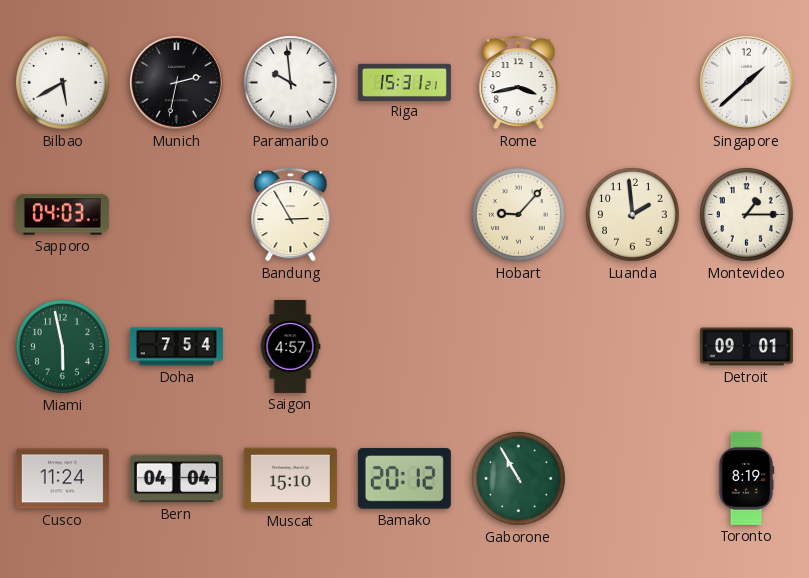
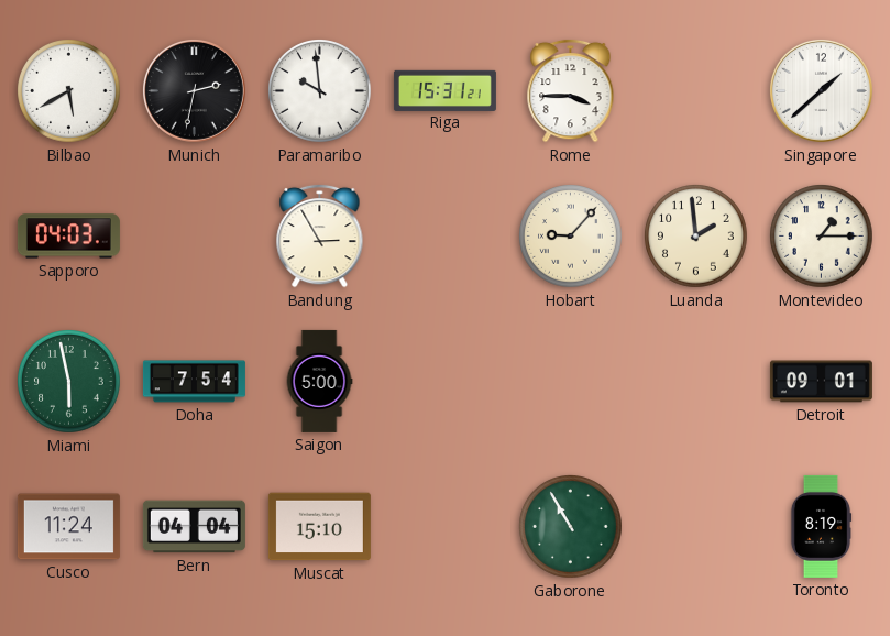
Rome: 3:43 -> 3:45
Saigon: 4:57 -> 5:00
Bamako: 20:12 -> none
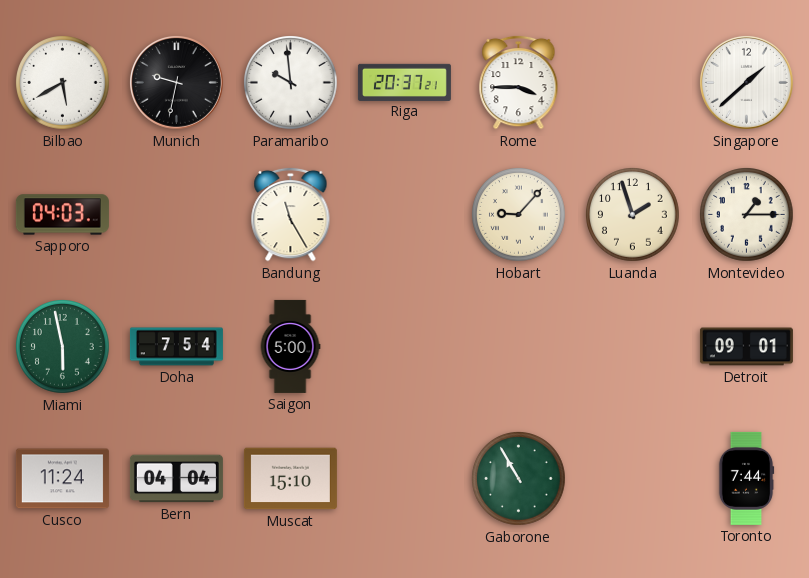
Munich: 2:32 -> 9:32
Riga: 15:31 -> 20:37
Bandung: 2:55 -> 11:25
Luanda: 1:59 -> 1:57
Toronto: 8:19 -> 7:44
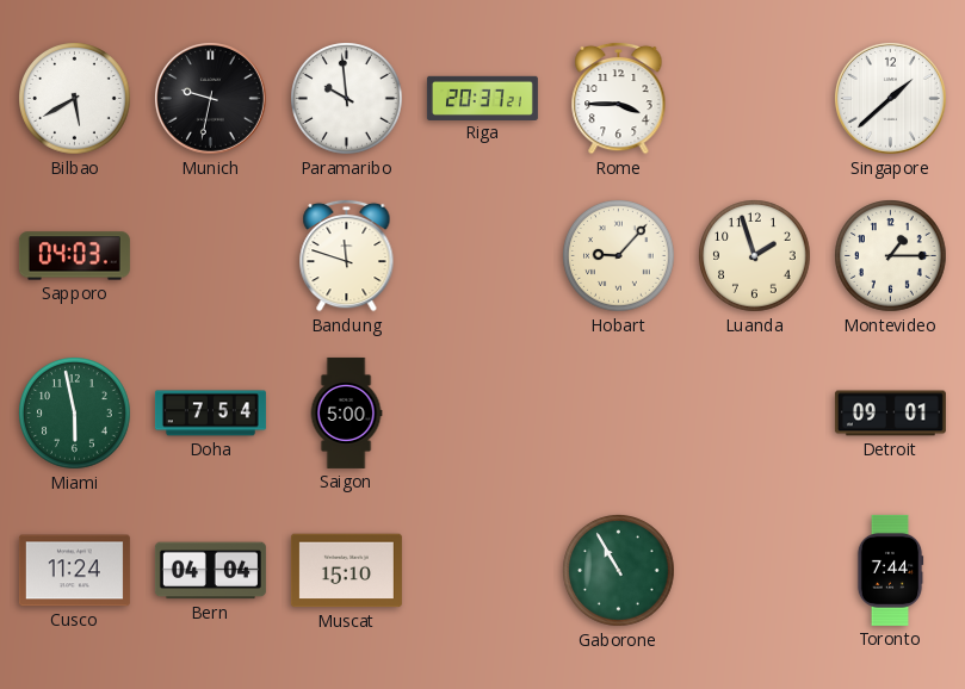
Bandung: 11:25 -> 11:48
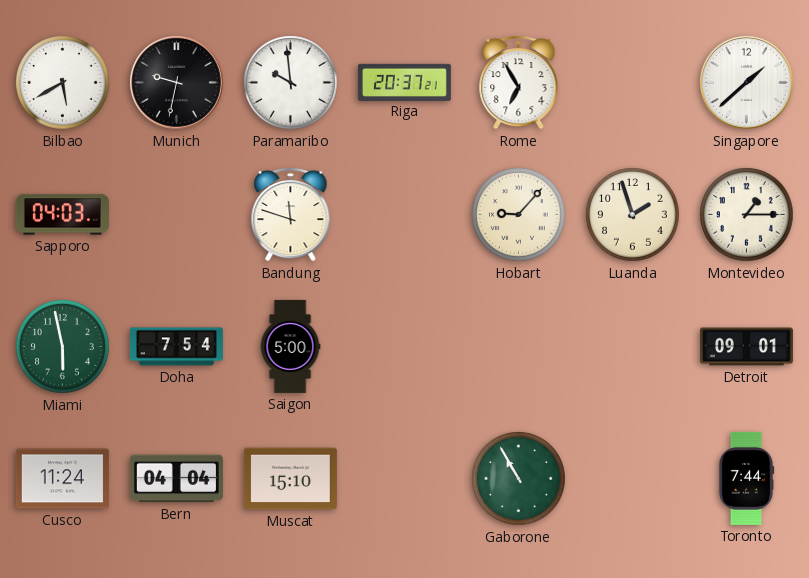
Rome: 3:45 -> 6:55
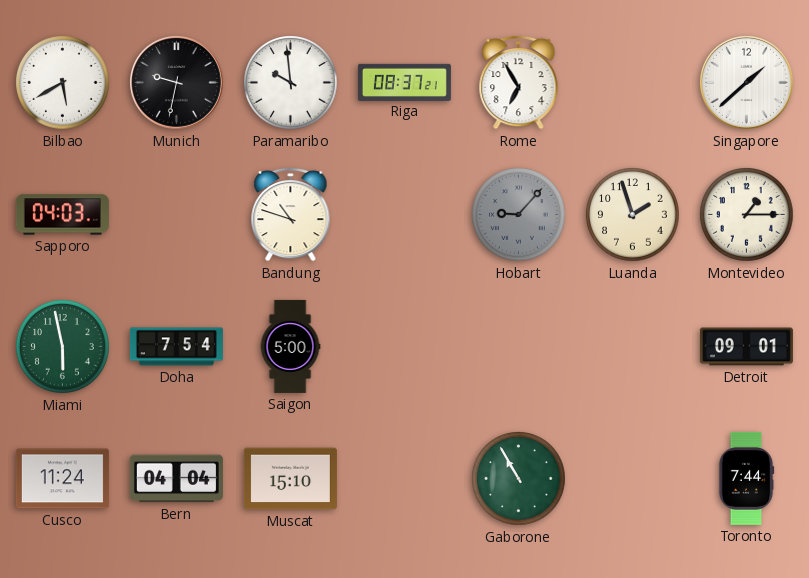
Riga: 20:37 -> 08:37
Bandung: 11:48 -> 10:48
Hobart dial: cream -> grey
